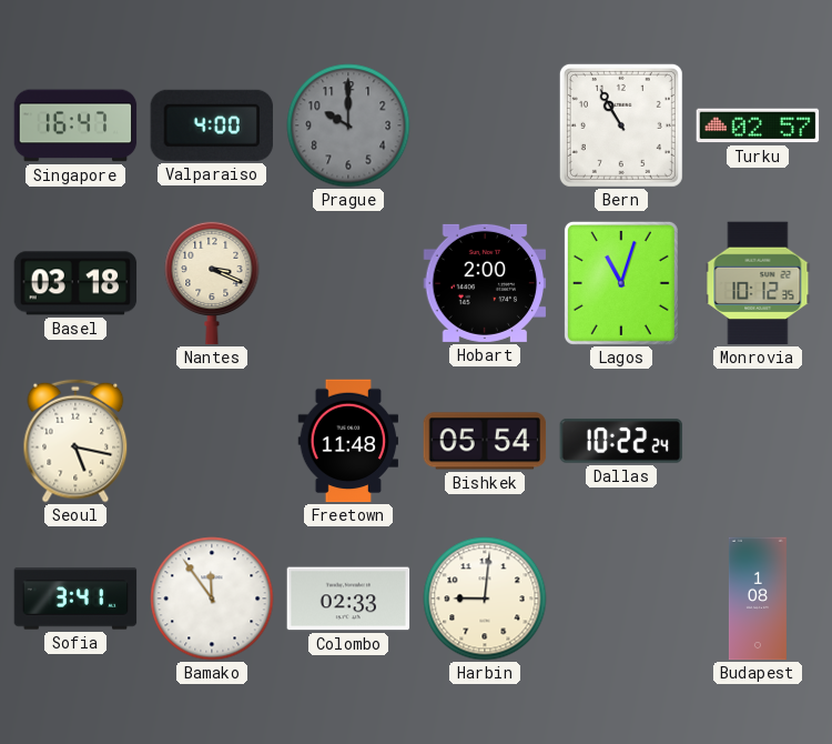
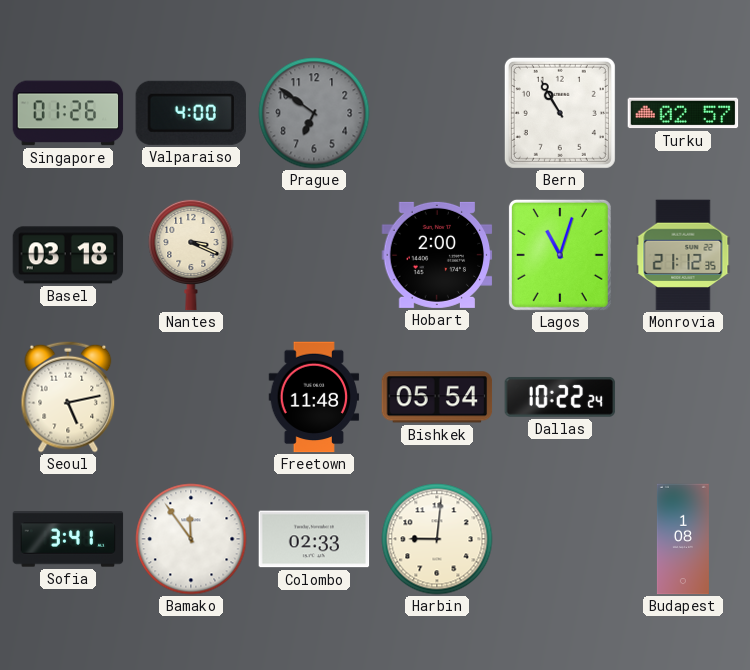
Singapore: 16:47 -> 01:26
Prague: 10:00 -> 6:51
Monrovia: 10:12 -> 21:12
Seoul: 5:17 -> 5:13
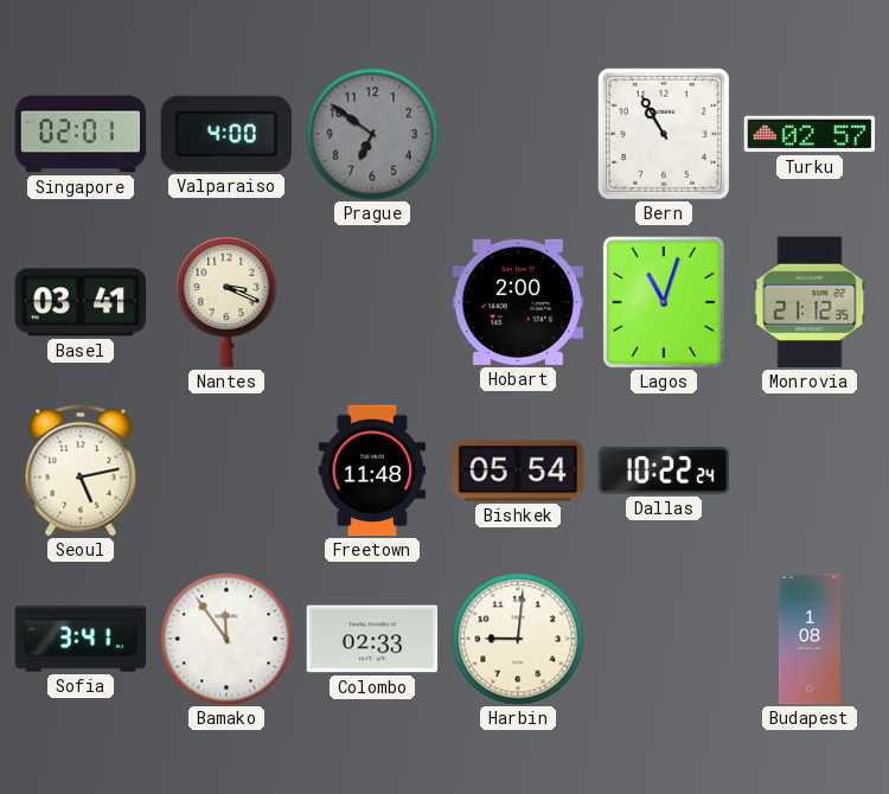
Singapore: 01:26 -> 02:01
Basel: 03:18 -> 03:41
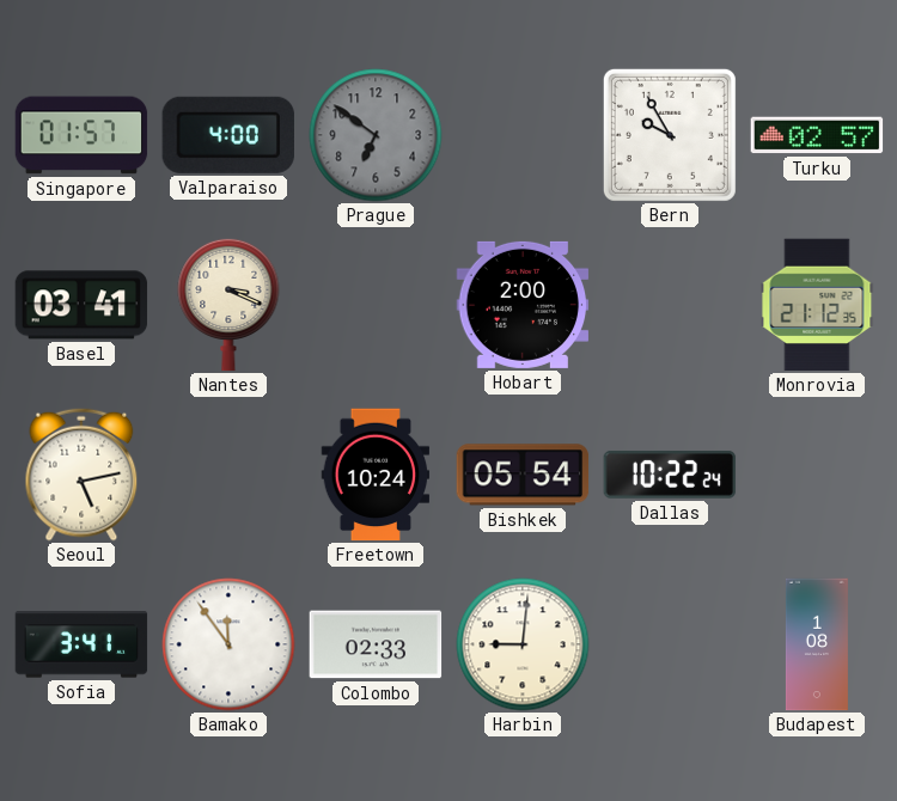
Singapore: 02:01 -> 01:57
Bern: 10:55 -> 9:55
Lagos: 11:03 -> none
Freetown: 11:48 -> 10:24
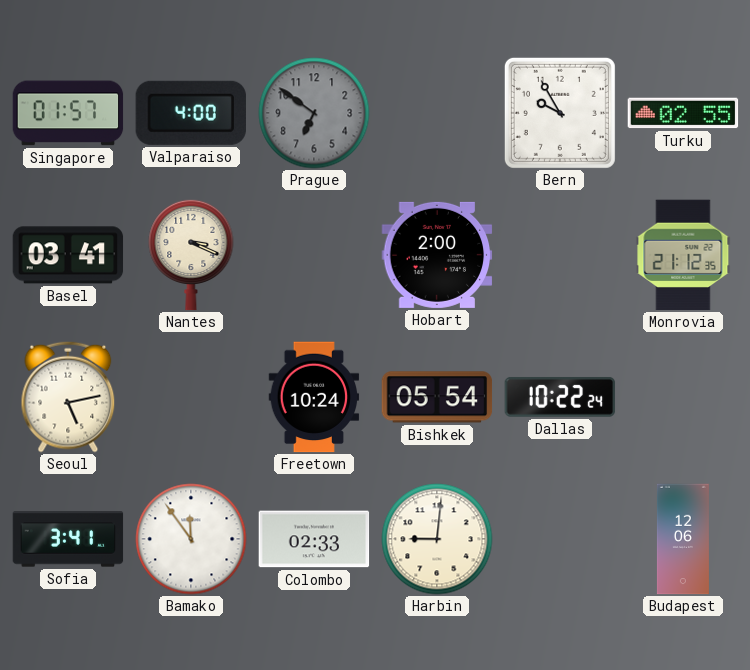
Turku: 02:57 -> 02:55
Budapest: 1:08 -> 12:06
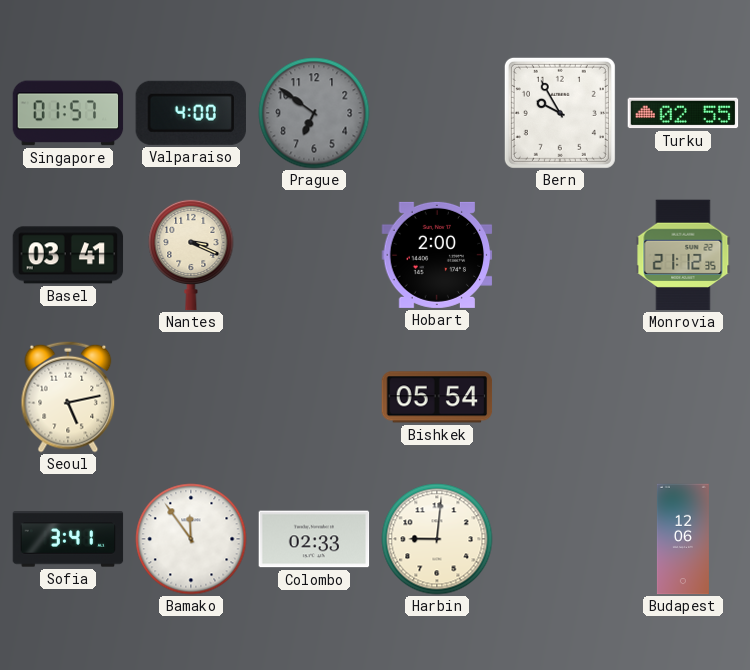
Freetown: 10:24 -> none
Dallas: 10:22 -> none
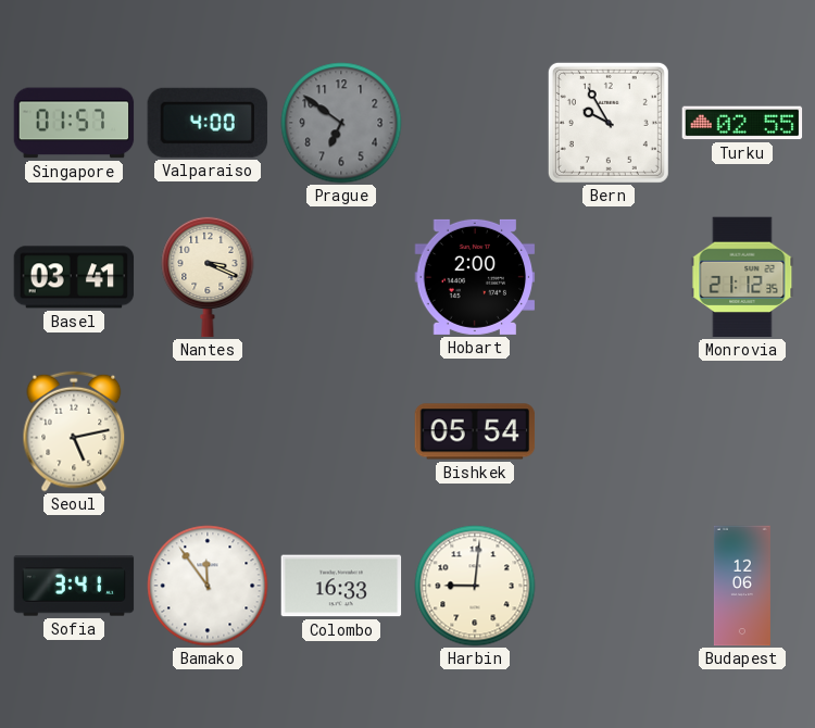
Colombo: 02:33 -> 16:33
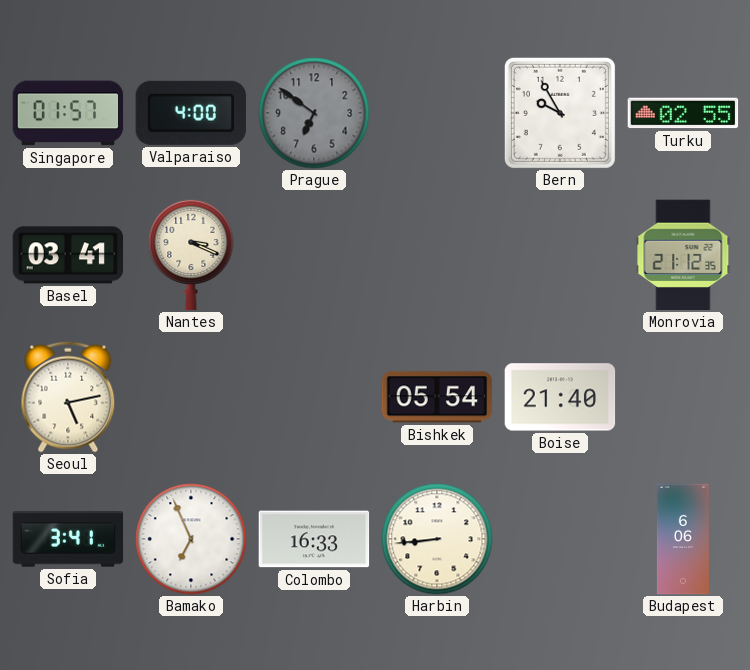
Hobart: 2:00 -> none
Boise: none -> 21:40
Bamako: 11:54 -> 6:56
Harbin: 9:01 -> 8:44
Budapest: 12:06 -> 6:06
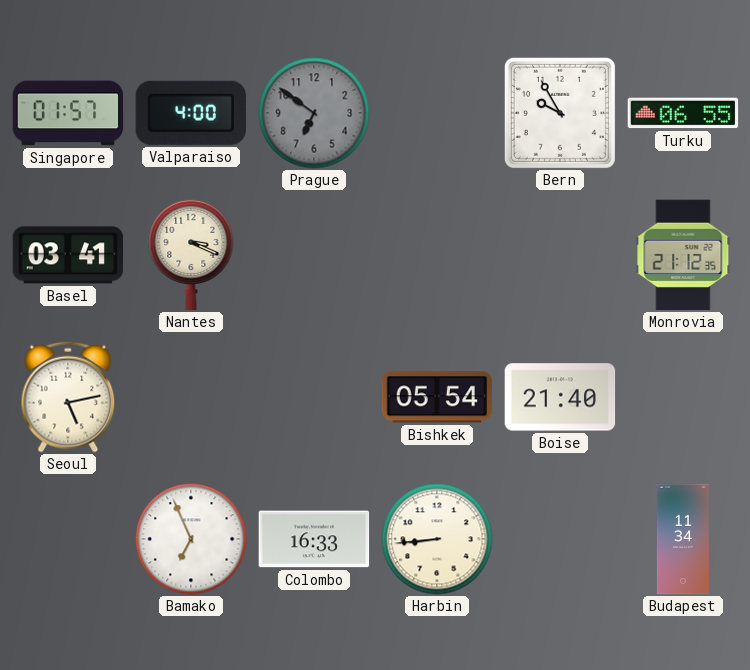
Turku: 02:55 -> 06:55
Sofia: 3:41 -> none
Budapest: 6:06 -> 11:34
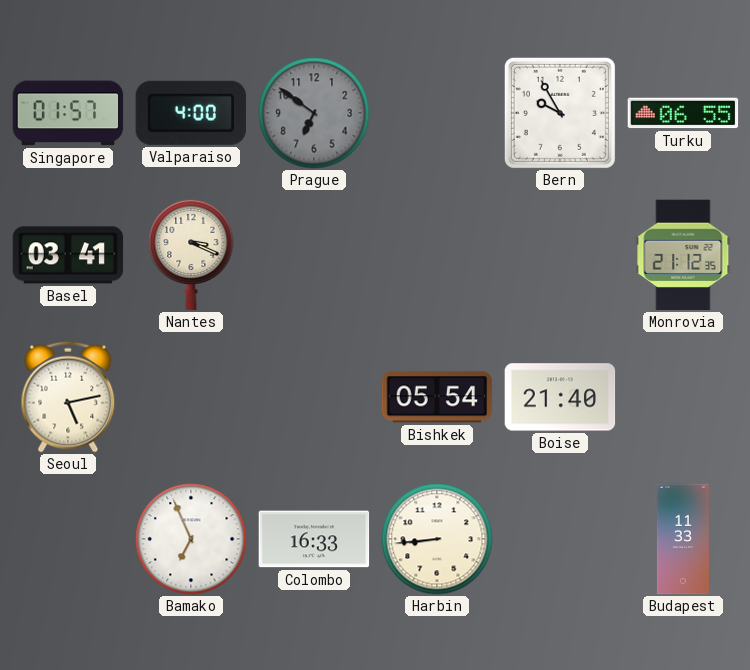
Budapest: 11:34 -> 11:33
